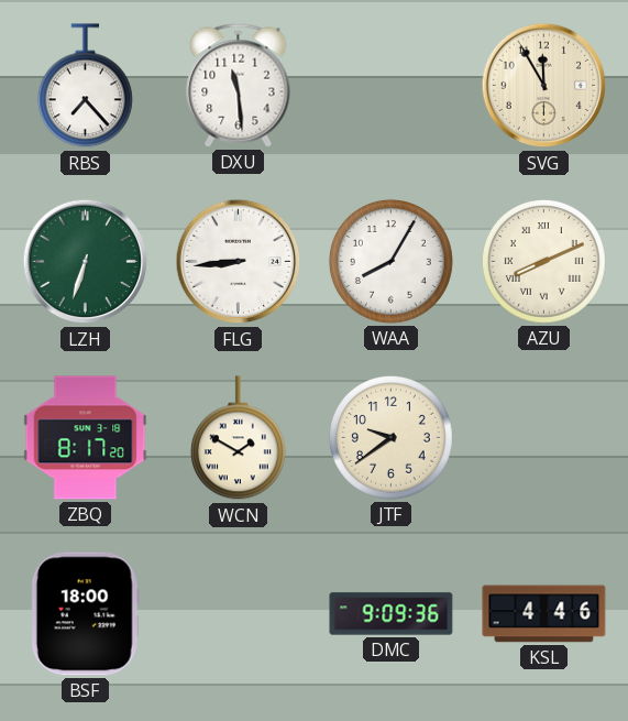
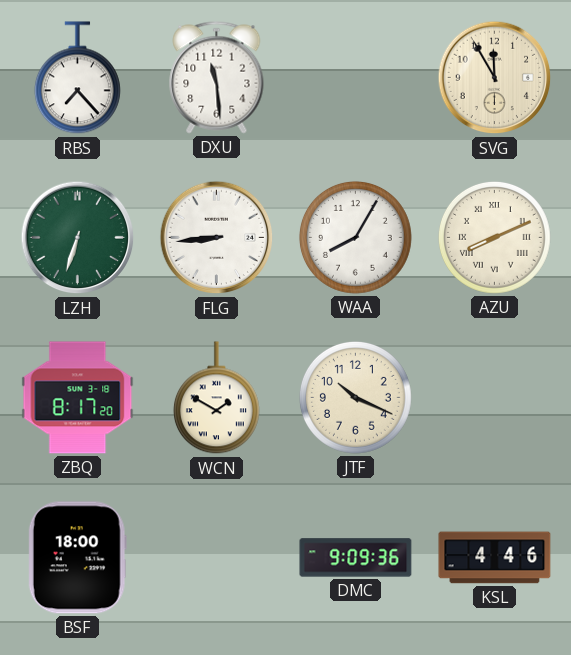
JTF: 9:39 -> 10:19
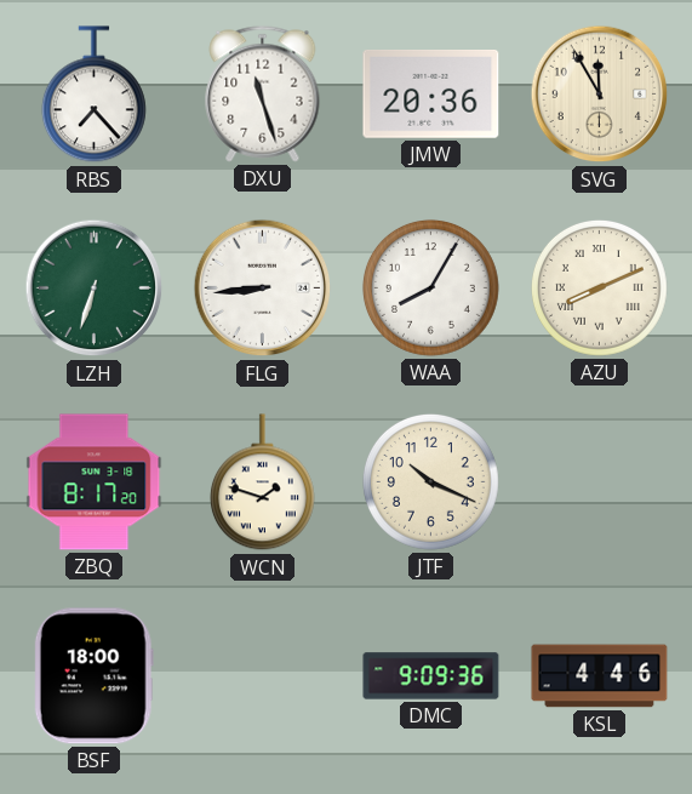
DXU: 11:29 -> 11:27
JMW: none -> 20:36
WCN: 1:50 -> 1:48
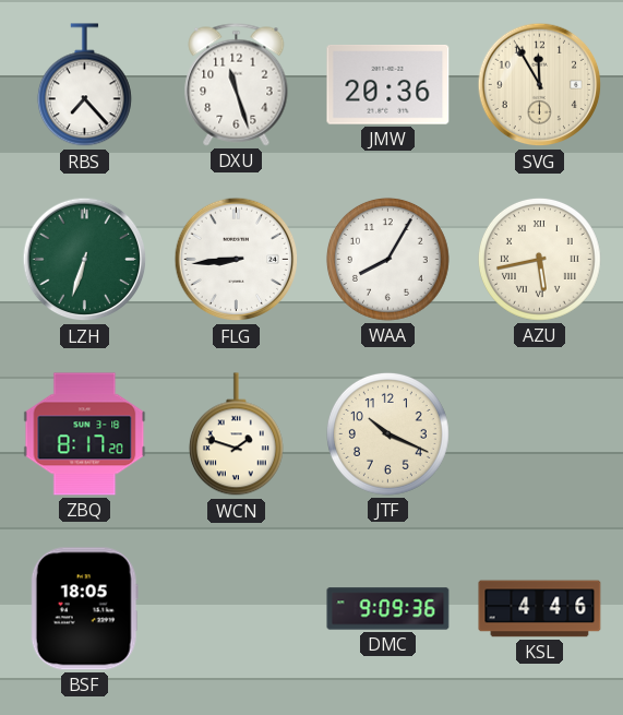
AZU: 8:11 -> 5:43
BSF: 18:00 -> 18:05
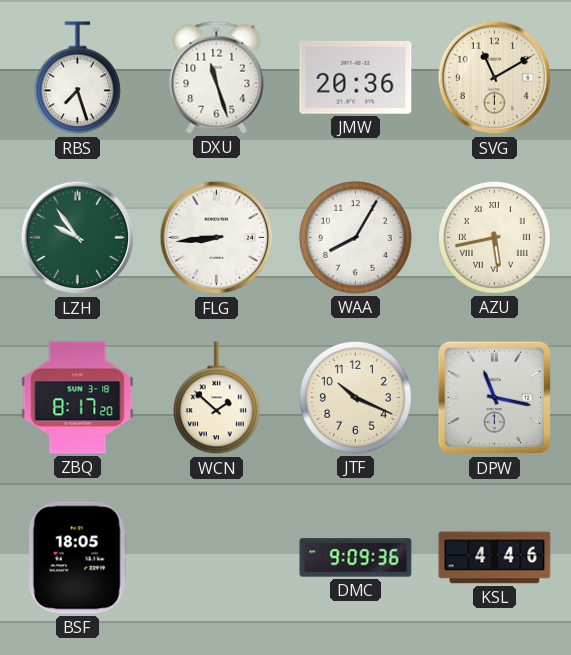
RBS: 7:23 -> 7:27
SVG: 11:55 -> 11:10
LZH: 6:33 -> 9:54
WCN: 1:48 -> 1:52
DPW: none -> 11:17
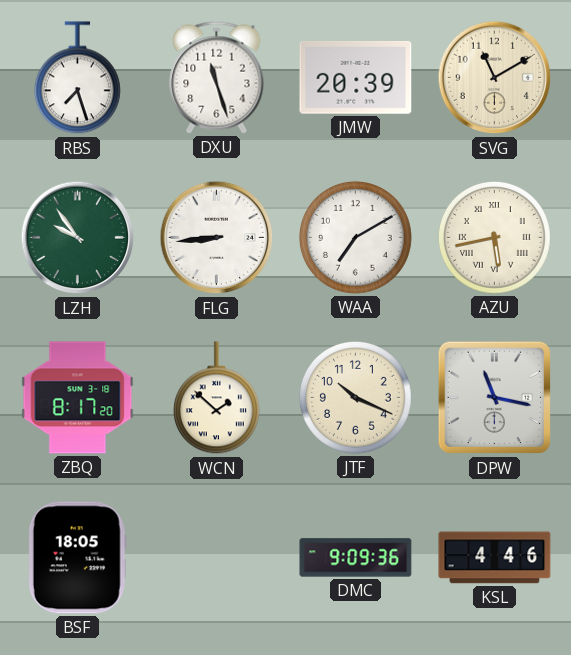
JMW: 20:36 -> 20:39
WAA: 8:05 -> 7:10
